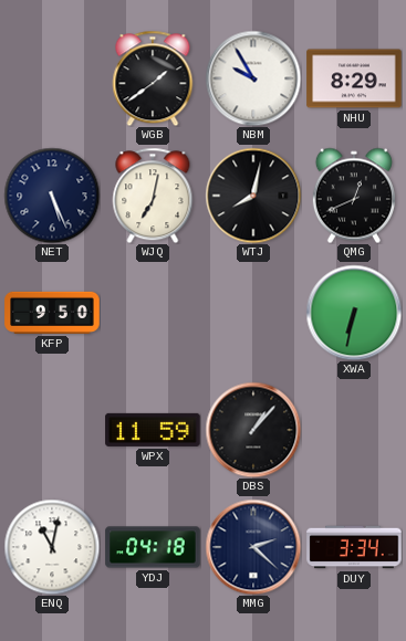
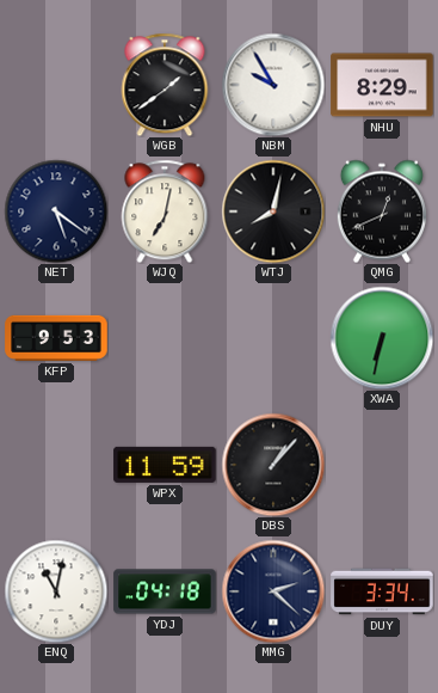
NET: 5:26 -> 5:21
KFP: 9:50 -> 9:53
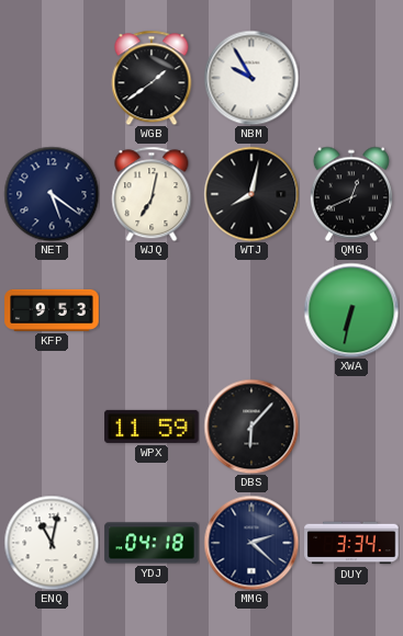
NHU: 8:29 -> none
DBS: 1:07 -> 6:07
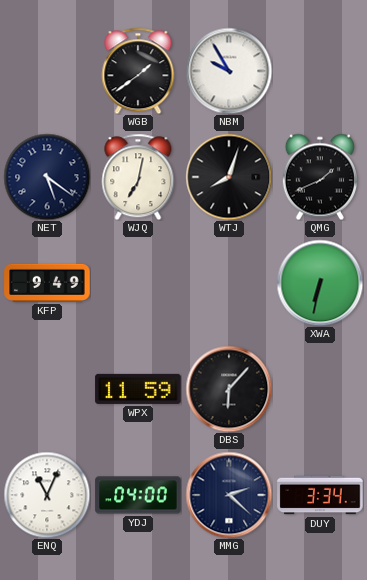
WTJ: 8:02 -> 8:03
QMG: 12:41 -> 1:41
KFP: 9:53 -> 9:49
ENQ: 11:02 -> 11:04
YDJ: 04:18 -> 04:00
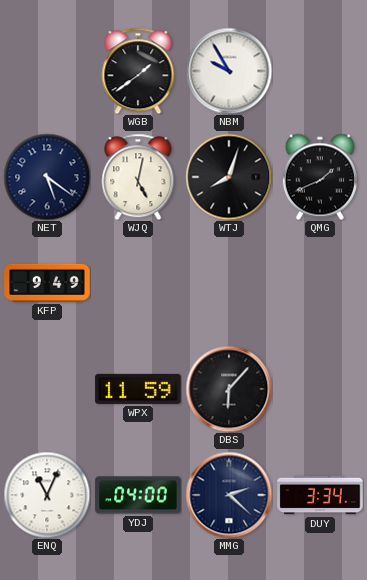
WJQ: 7:02 -> 5:02
XWA: 6:32 -> none
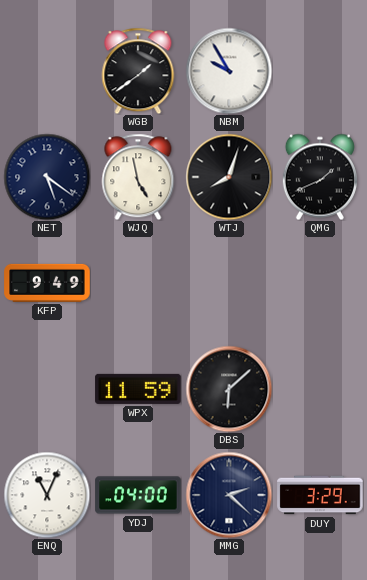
WJQ: 5:02 -> 4:58
DBS: 6:07 -> 6:08
DUY: 3:34 -> 3:29
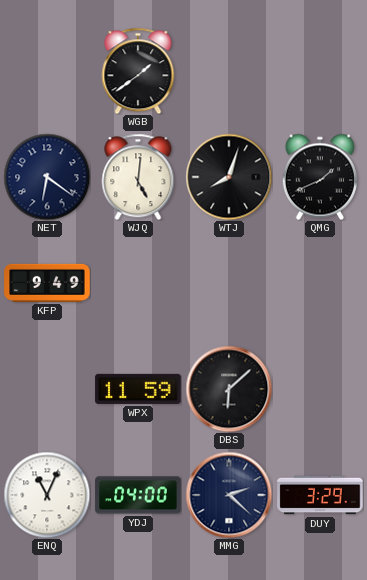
NBM: 9:55 -> none
NET: 5:21 -> 6:21
WJQ: 4:58 -> 5:01
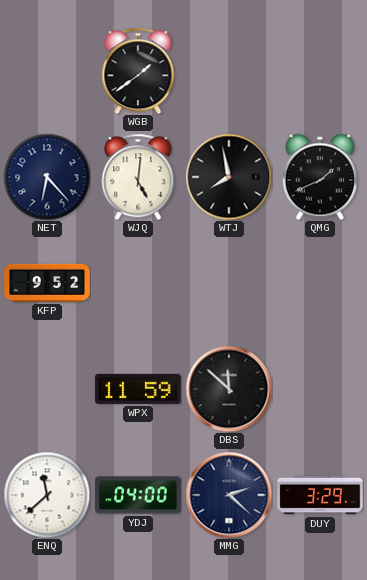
NET: 6:21 -> 6:23
WTJ: 8:03 -> 7:58
KFP: 9:49 -> 9:52
DBS: 6:08 -> 11:52
ENQ: 11:04 -> 11:38
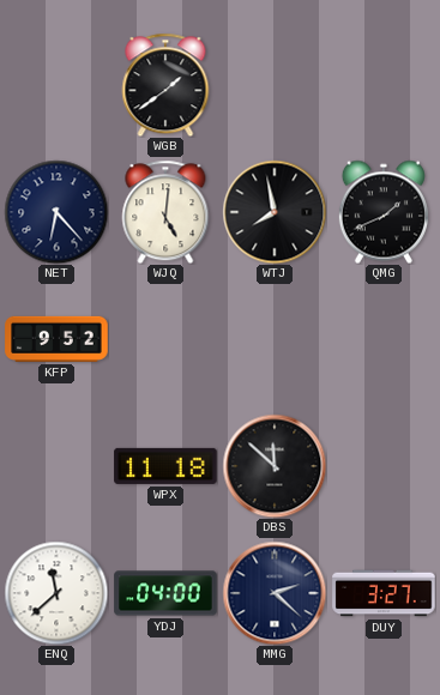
WPX: 11:59 -> 11:18
DUY: 3:29 -> 3:27
